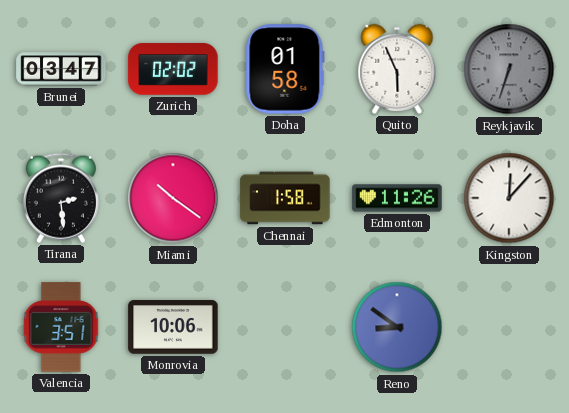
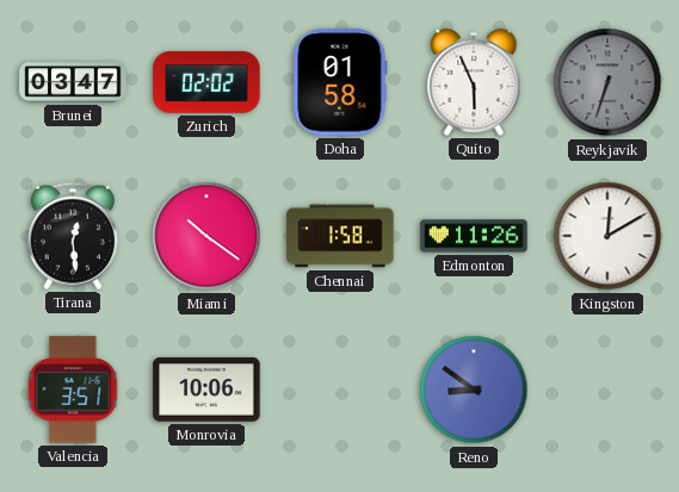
Tirana: 2:29 -> 12:29
Kingston: 12:07 -> 12:10
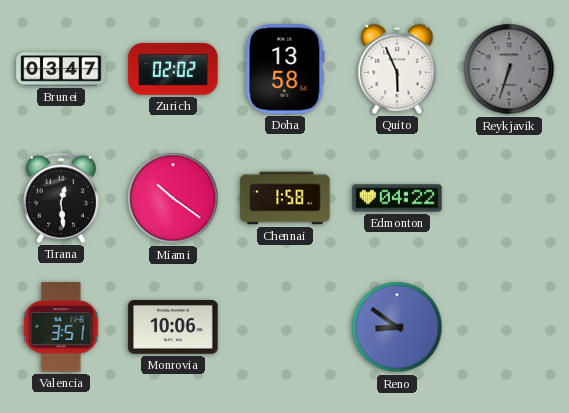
Doha: 01:58 -> 13:58
Edmonton: 11:26 -> 04:22
Kingston: 12:10 -> none
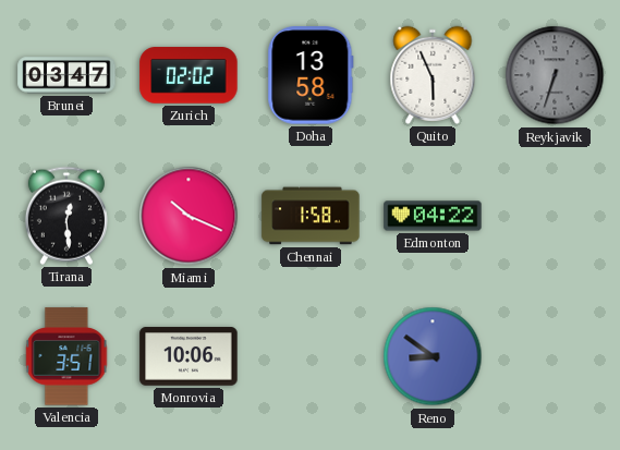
Miami: 10:21 -> 10:19
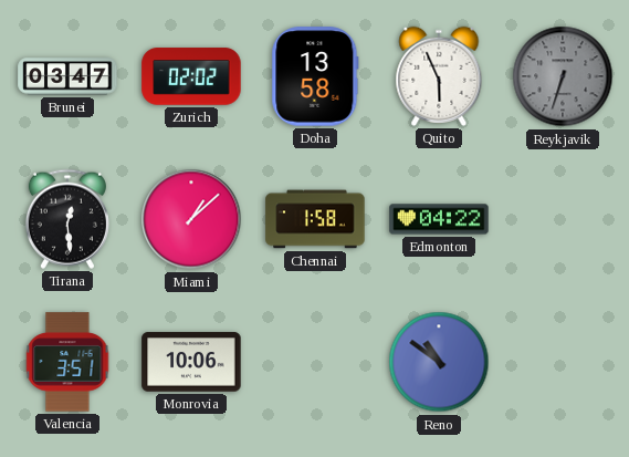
Miami: 10:19 -> 1:08
Reno: 8:51 -> 10:51
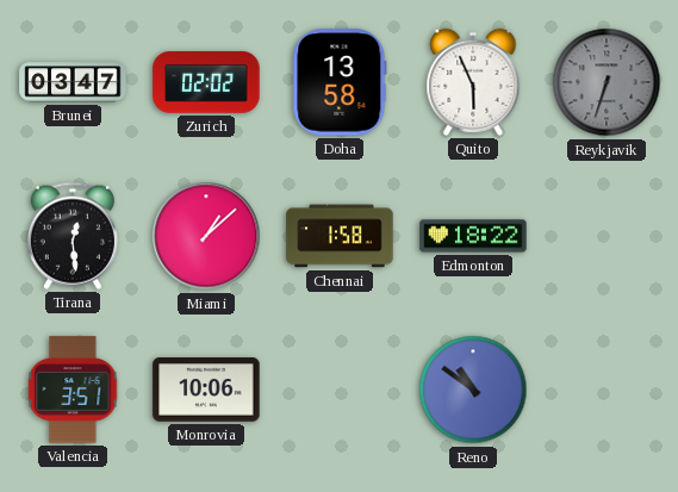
Edmonton: 04:22 -> 18:22
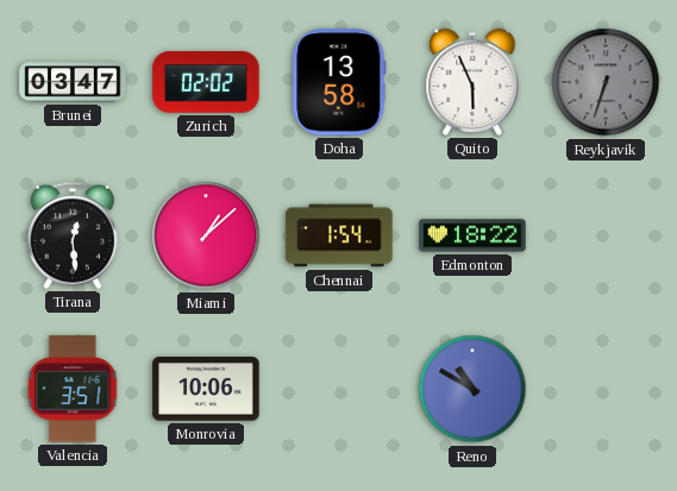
Chennai: 1:58 -> 1:54
Reno: 10:51 -> 10:50
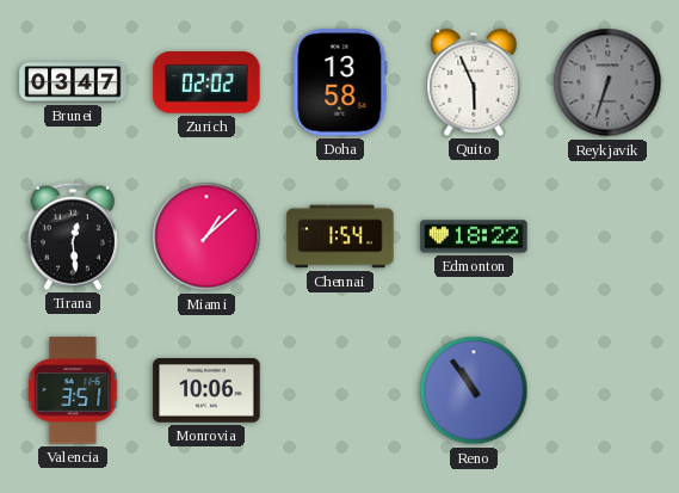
Reno: 10:50 -> 10:54
